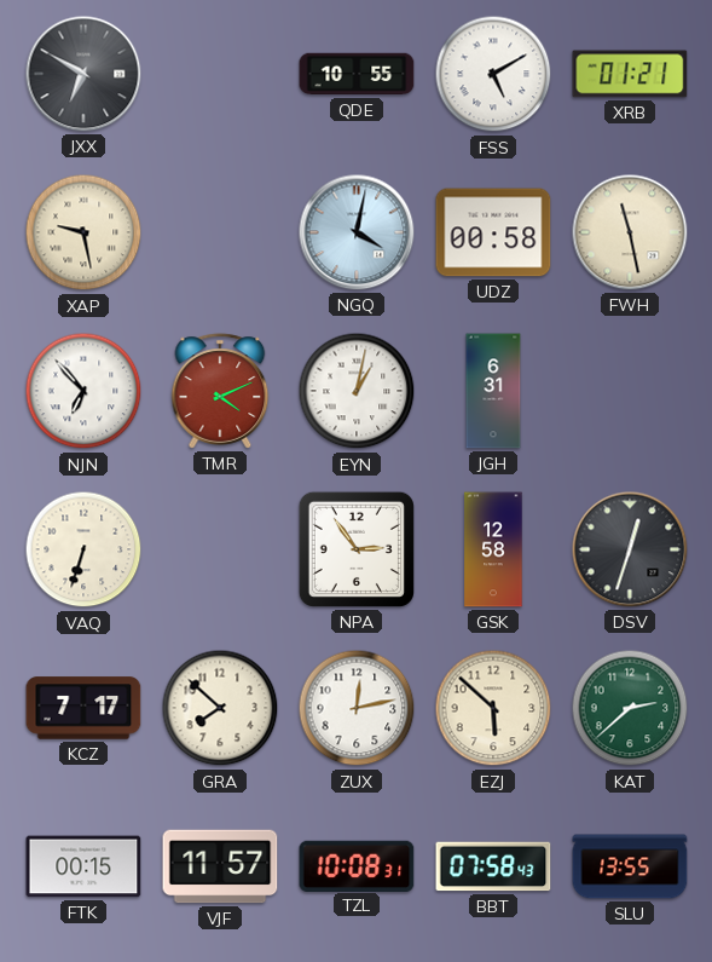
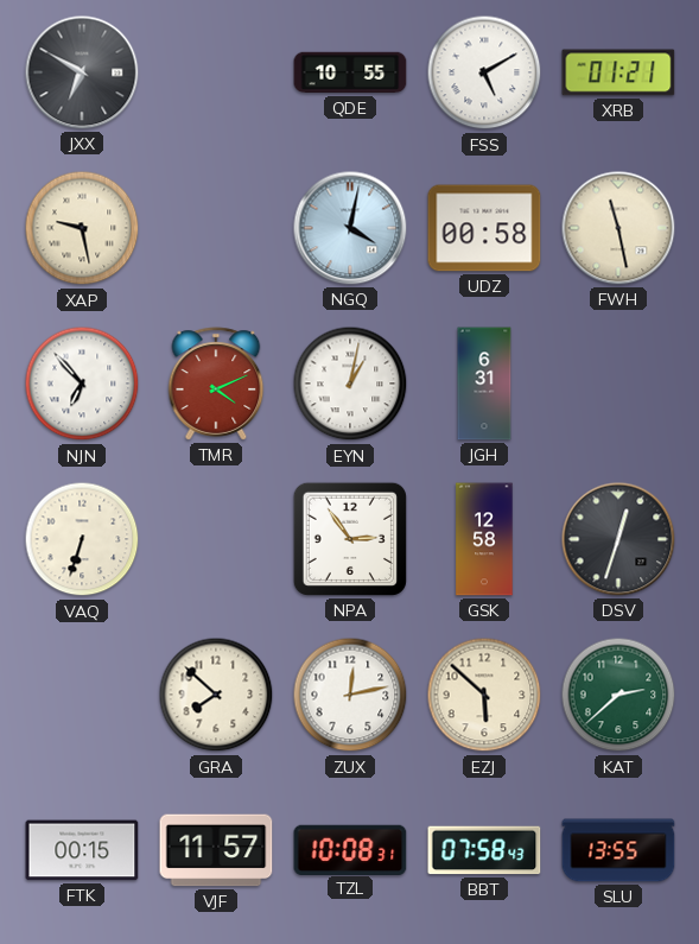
KCZ: 7:17 -> none
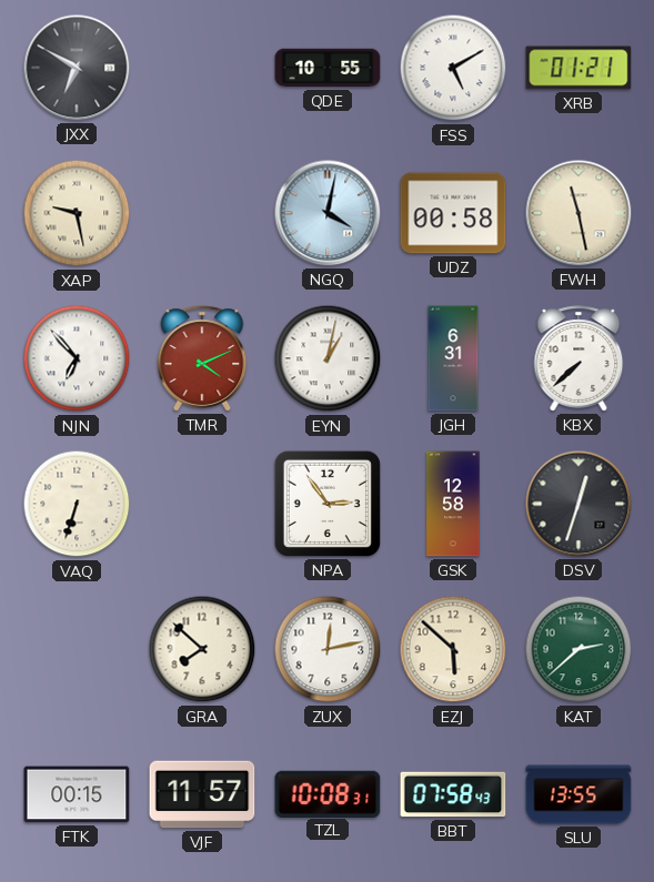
KBX: none -> 7:38
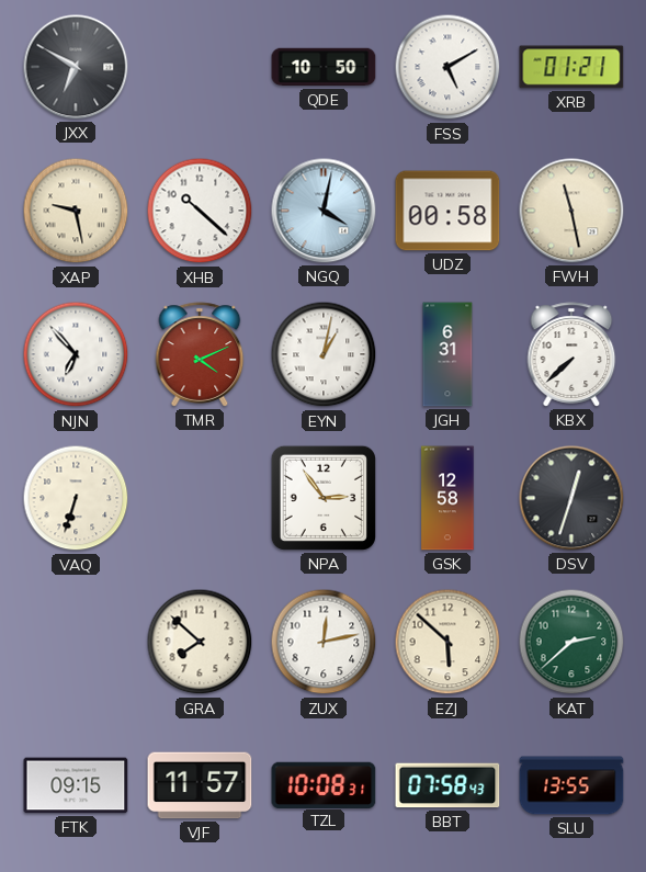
QDE: 10:55 -> 10:50
XHB: none -> 10:22
FTK: 00:15 -> 09:15
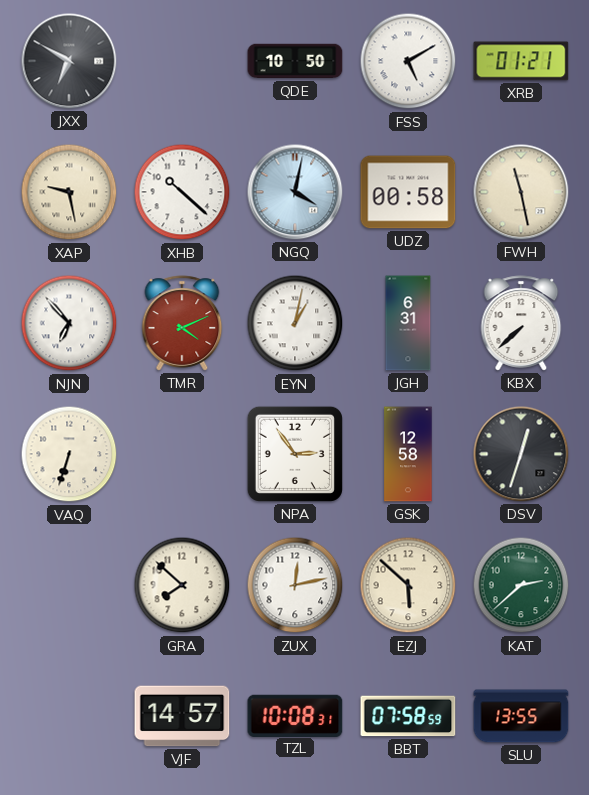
FTK: 09:15 -> none
VJF: 11:57 -> 14:57
BBT: 07:58:43 -> 07:58:59
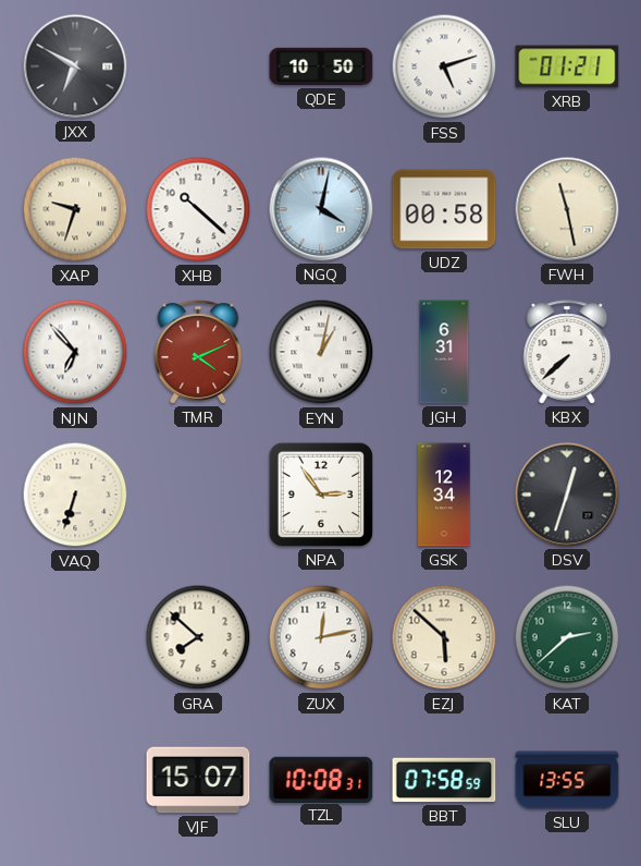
FSS: 5:10 -> 5:12
XAP: 9:28 -> 9:33
GSK: 12:58 -> 12:34
VJF: 14:57 -> 15:07
